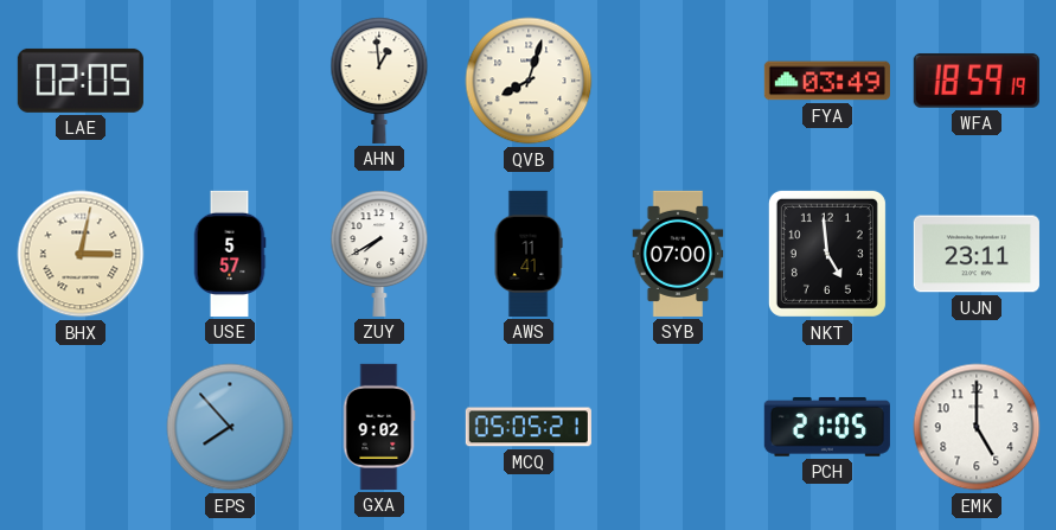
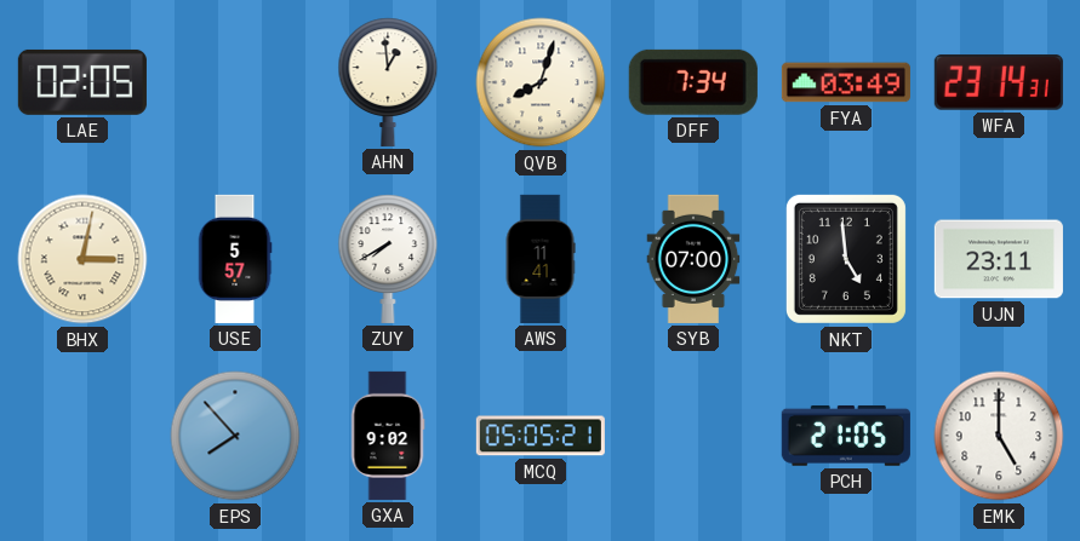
DFF: none -> 7:34
WFA: 18:59 -> 23:14
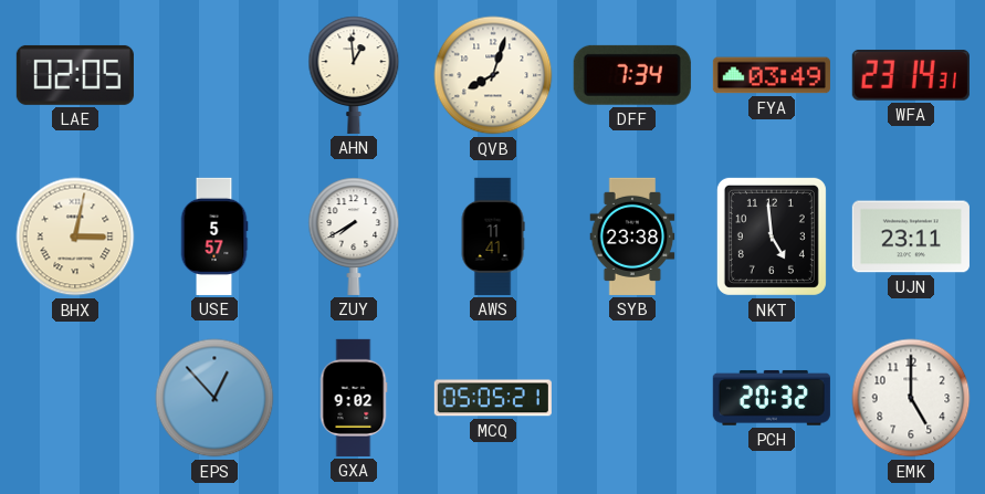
SYB: 07:00 -> 23:38
EPS: 7:53 -> 12:53
PCH: 21:05 -> 20:32
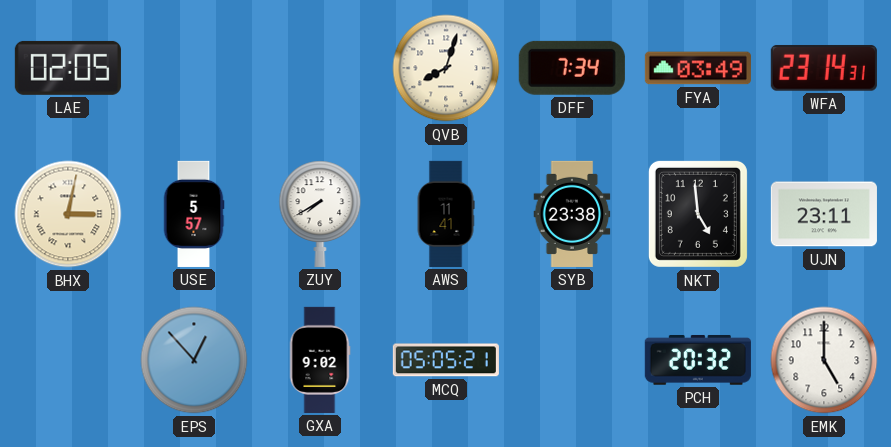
AHN: 12:59 -> none
